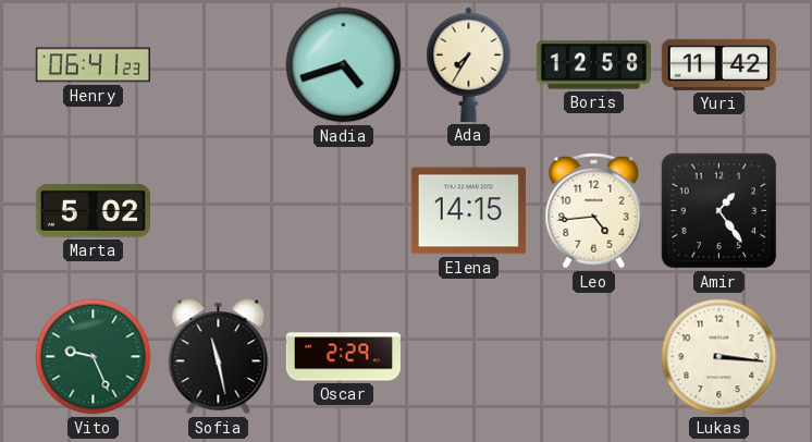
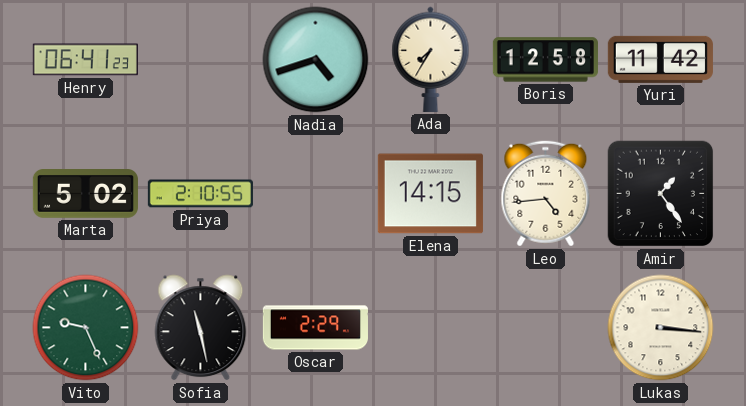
Priya: none -> 2:10
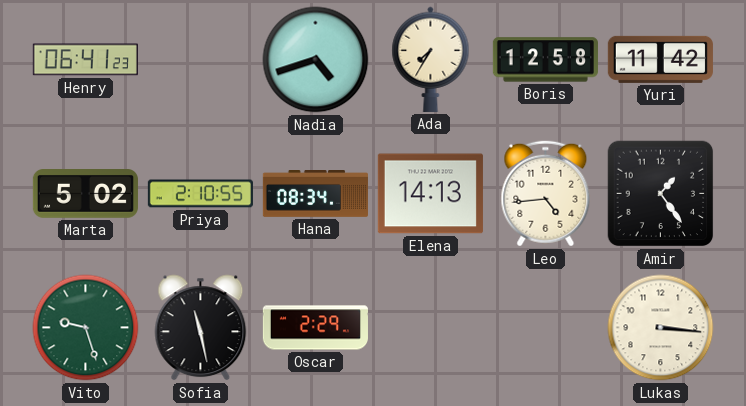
Hana: none -> 08:34
Elena: 14:15 -> 14:13
Vito: 9:26 -> 9:27
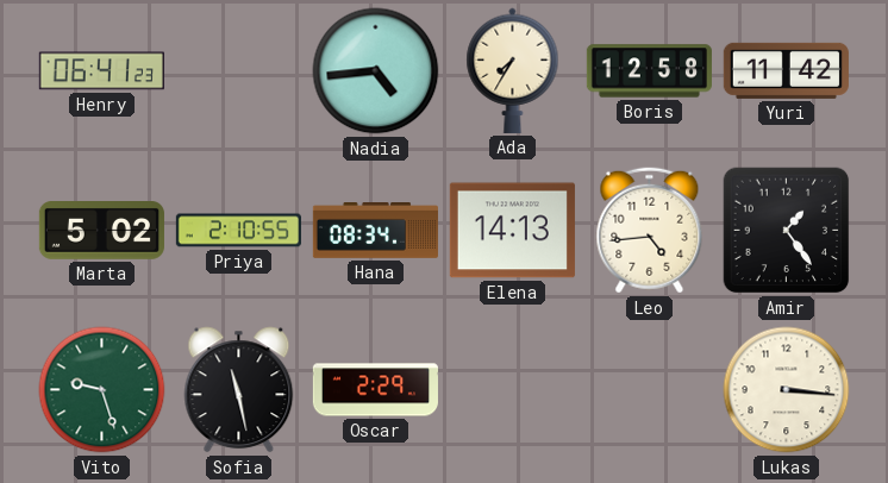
Nadia: 4:42 -> 4:44
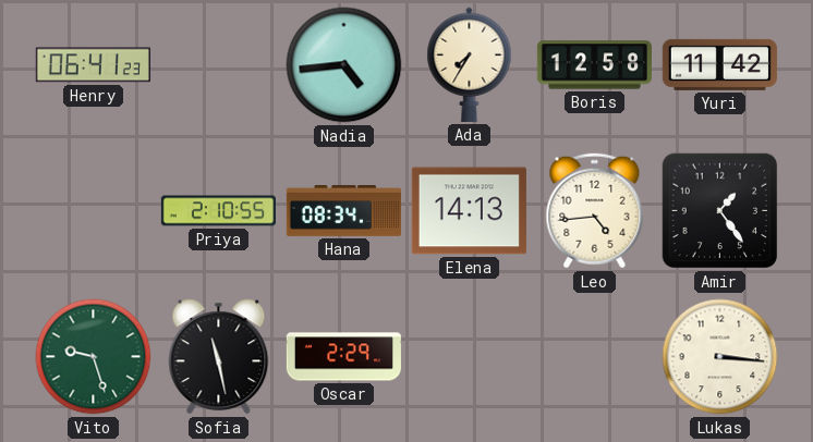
Marta: 5:02 -> none
